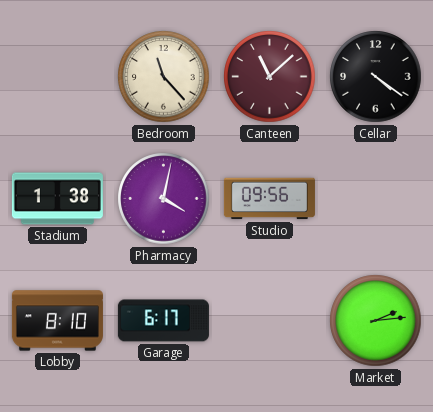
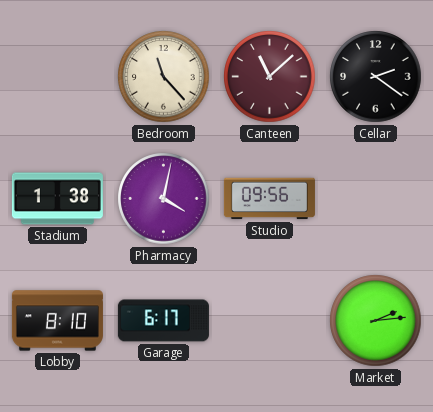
Cellar: 4:21 -> 2:21
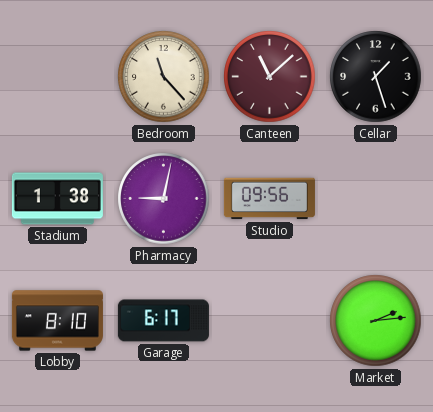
Cellar: 2:21 -> 1:27
Pharmacy: 4:02 -> 9:02
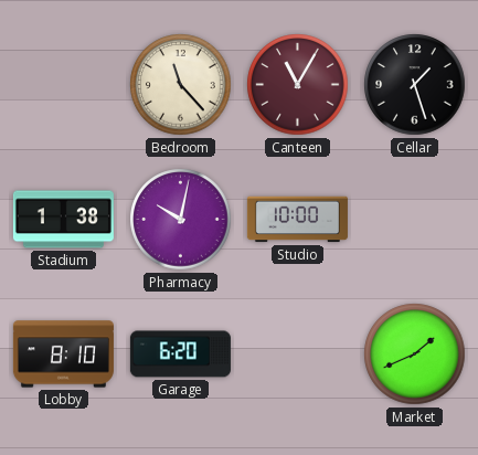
Canteen: 11:08 -> 11:05
Pharmacy: 9:02 -> 10:02
Studio: 09:56 -> 10:00
Garage: 6:17 -> 6:20
Market: 2:14 -> 1:41
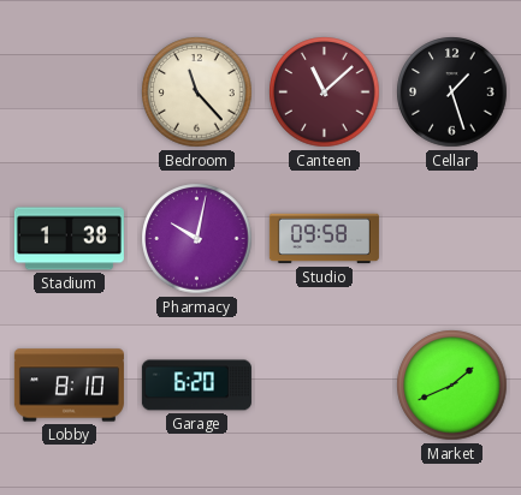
Canteen: 11:05 -> 11:08
Studio: 10:00 -> 09:58
